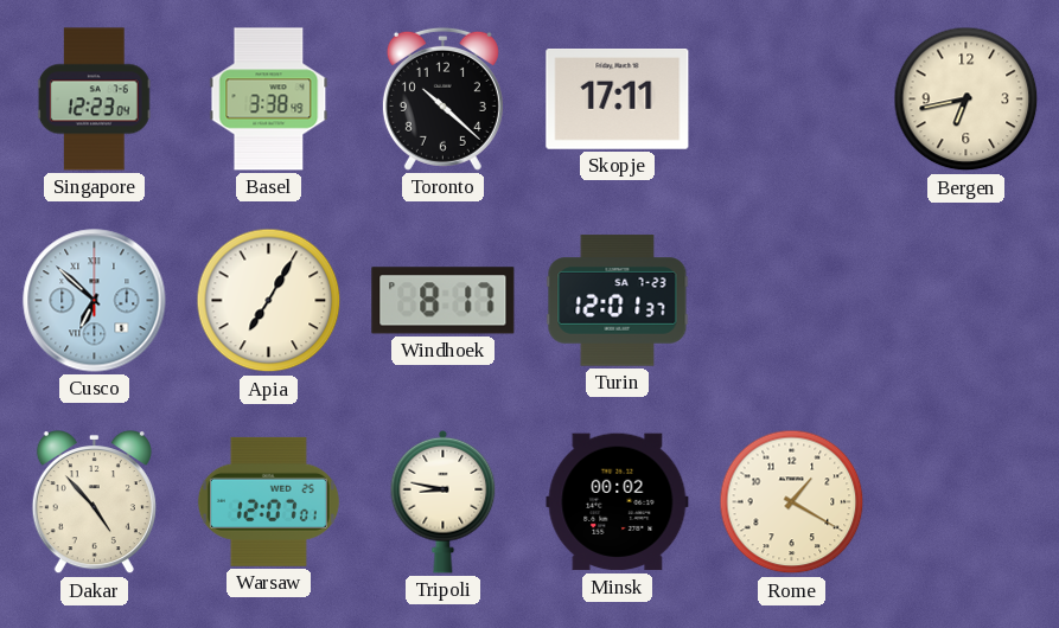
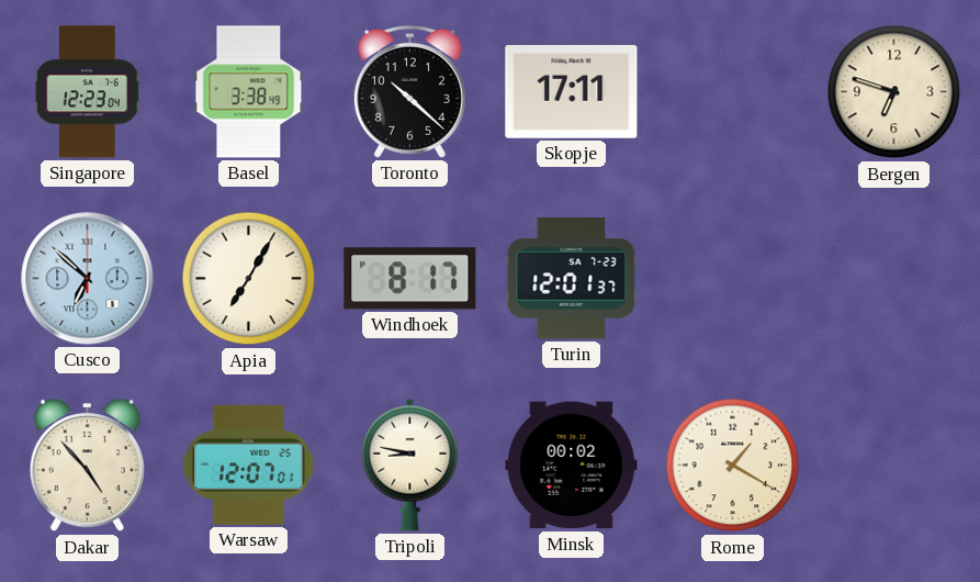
Bergen: 6:43 -> 6:48
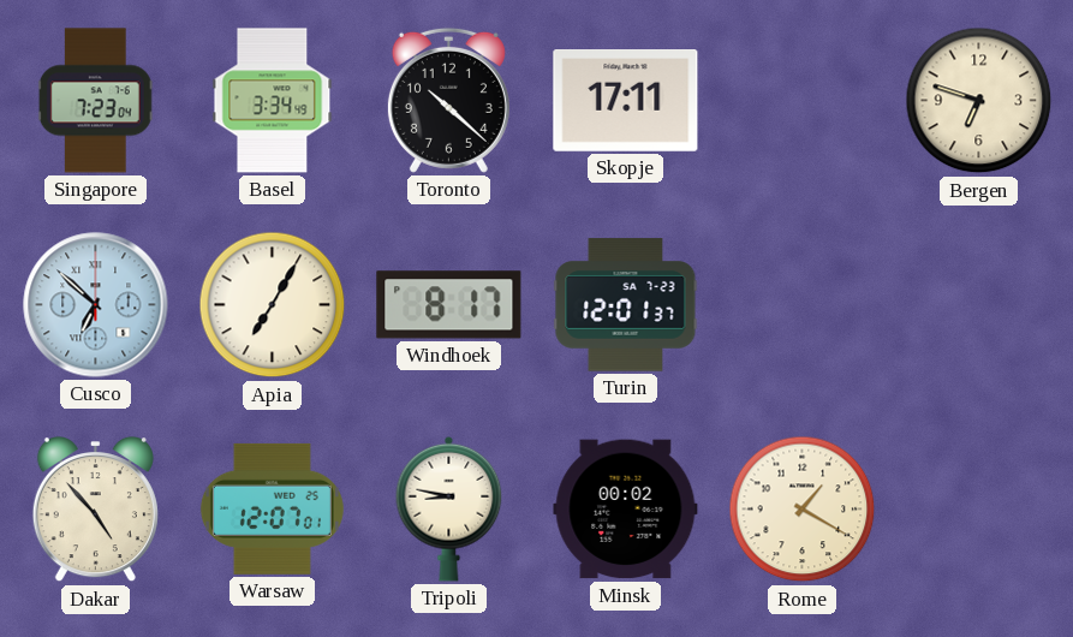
Singapore: 12:23 -> 7:23
Basel: 3:38 -> 3:34
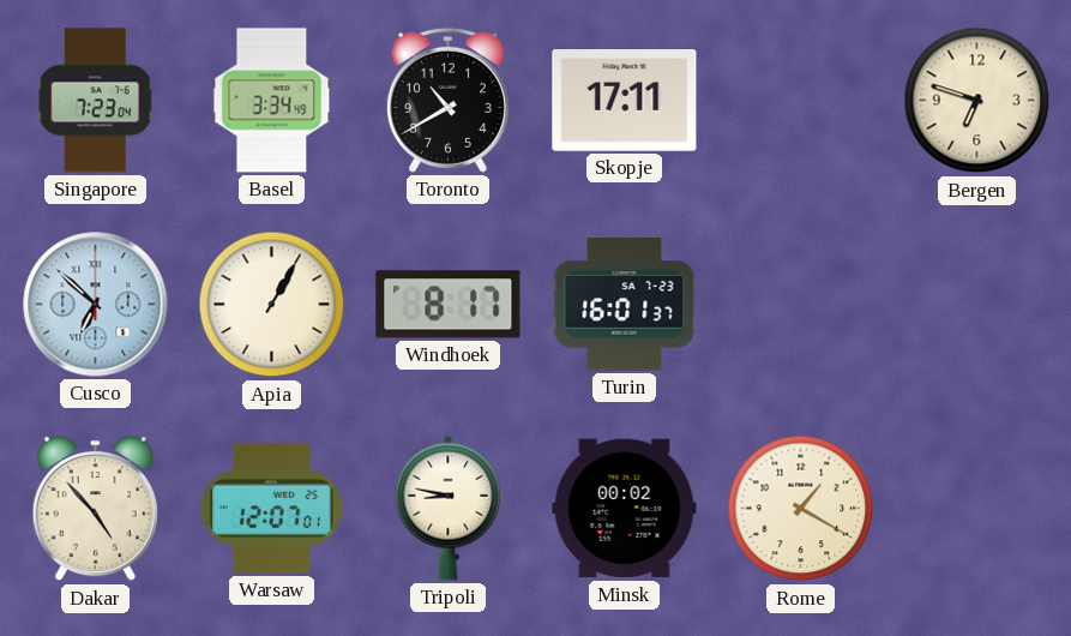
Toronto: 10:22 -> 10:40
Apia: 7:05 -> 1:05
Turin: 12:01 -> 16:01
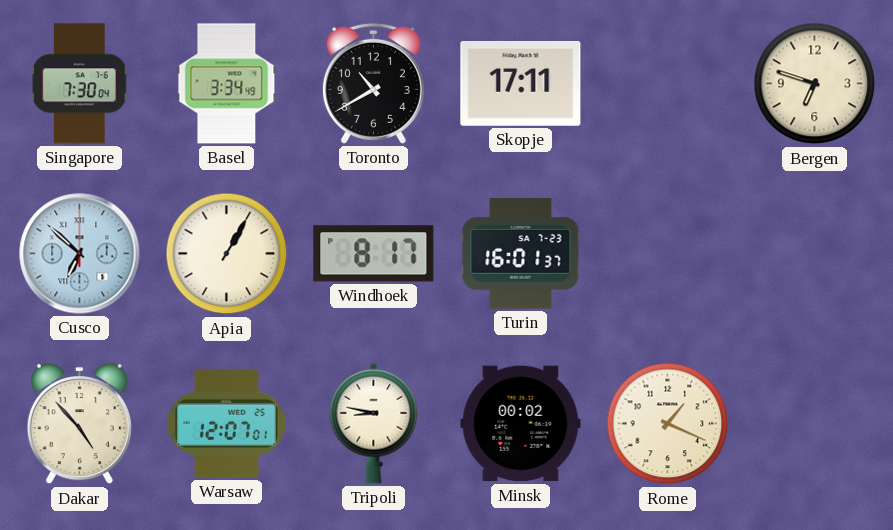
Singapore: 7:23 -> 7:30
Rome: 1:20 -> 1:19
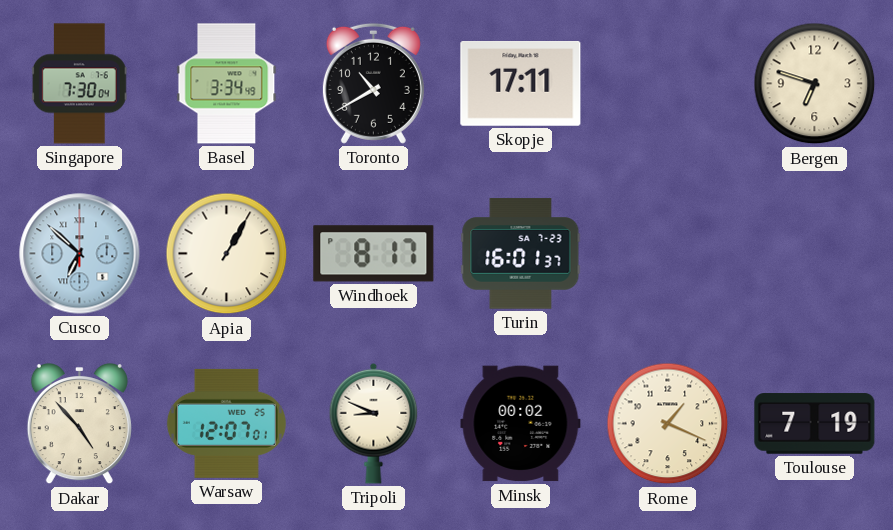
Tripoli: 8:47 -> 8:49
Toulouse: none -> 7:19
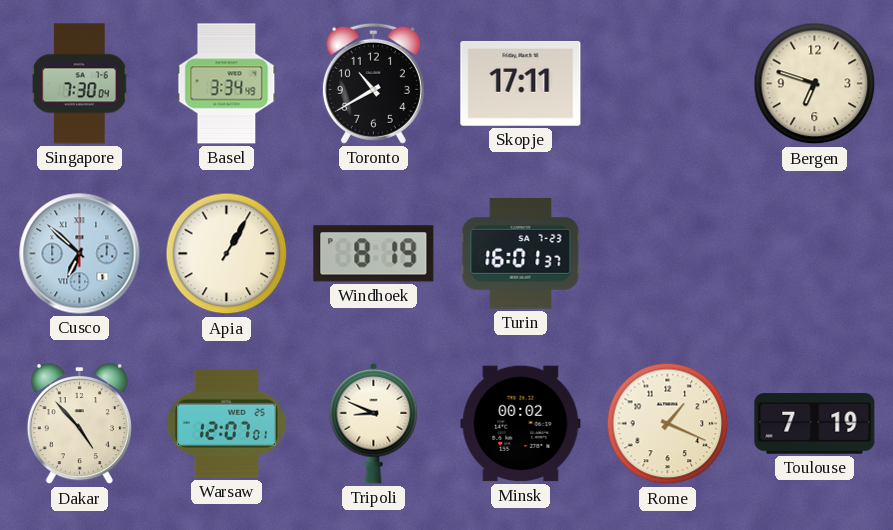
Windhoek: 8:17 -> 8:19
